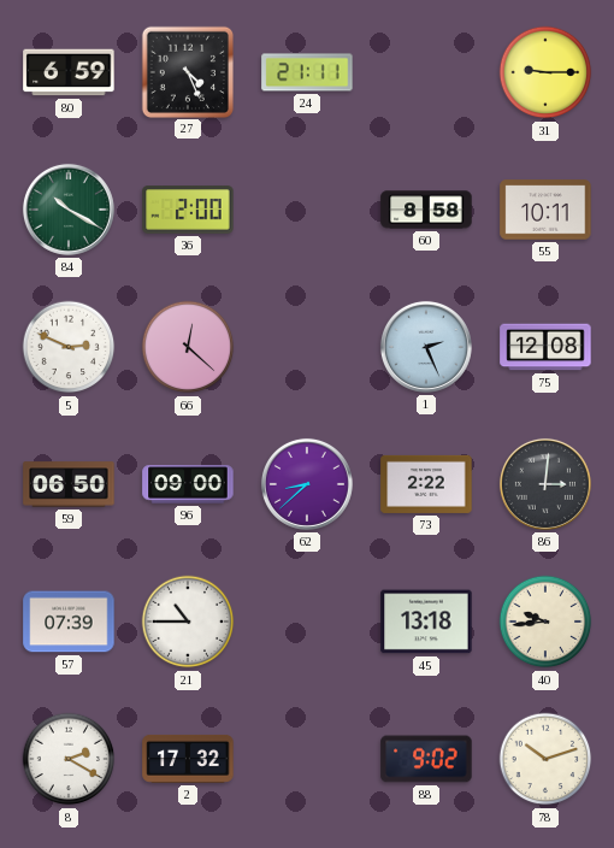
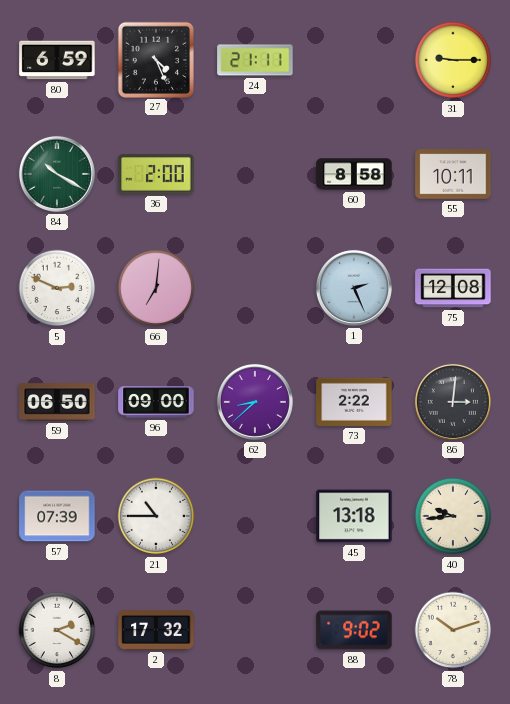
66: 12:22 -> 7:01
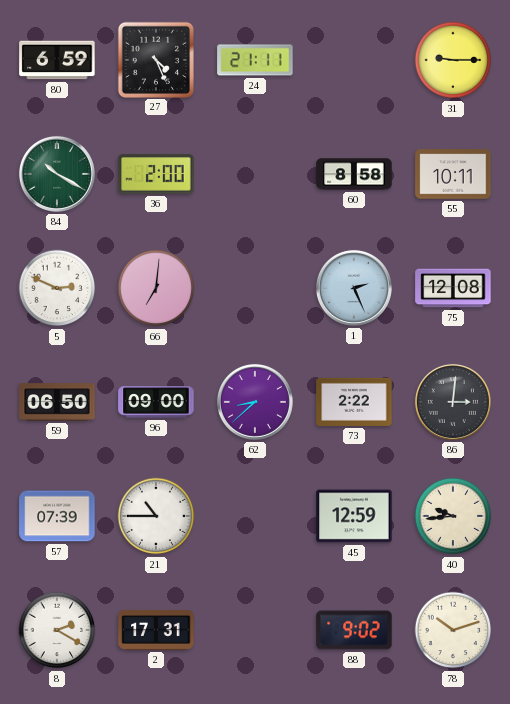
45: 13:18 -> 12:59
2: 17:32 -> 17:31
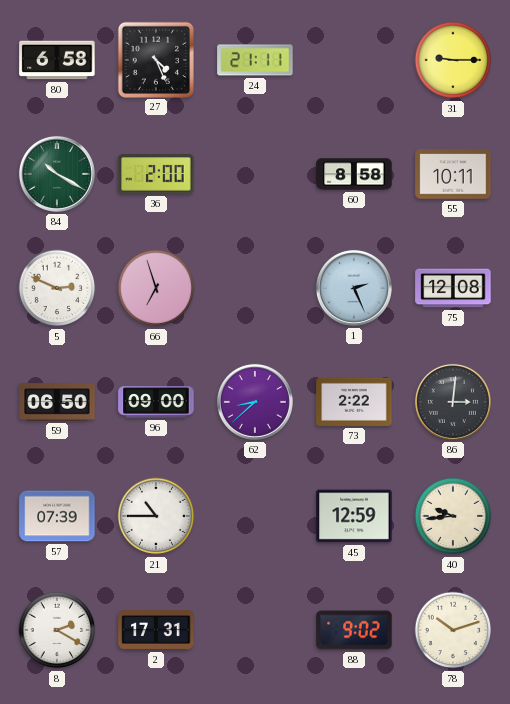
80: 6:59 -> 6:58
66: 7:01 -> 6:57
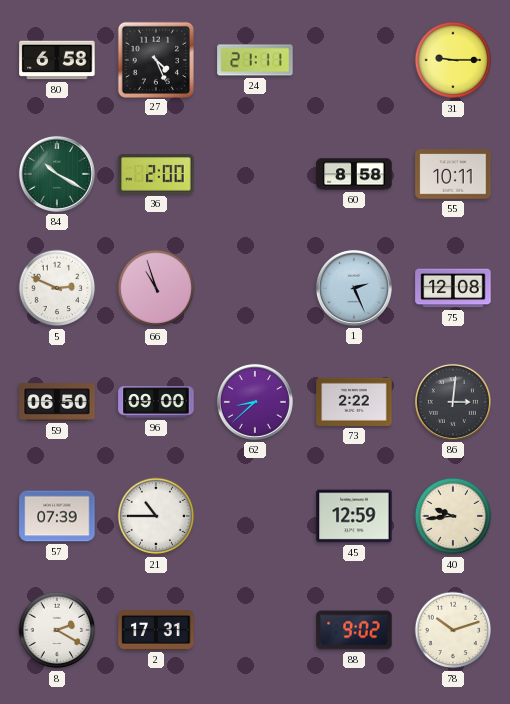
66: 6:57 -> 10:57
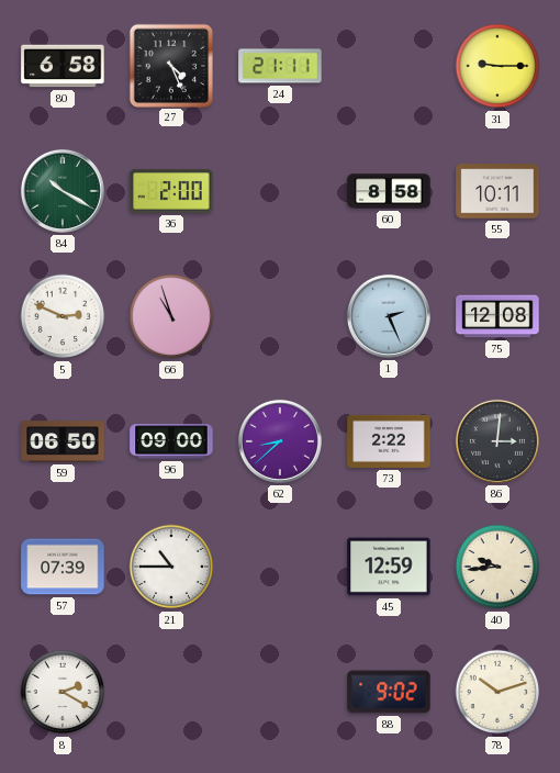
2: 17:31 -> none
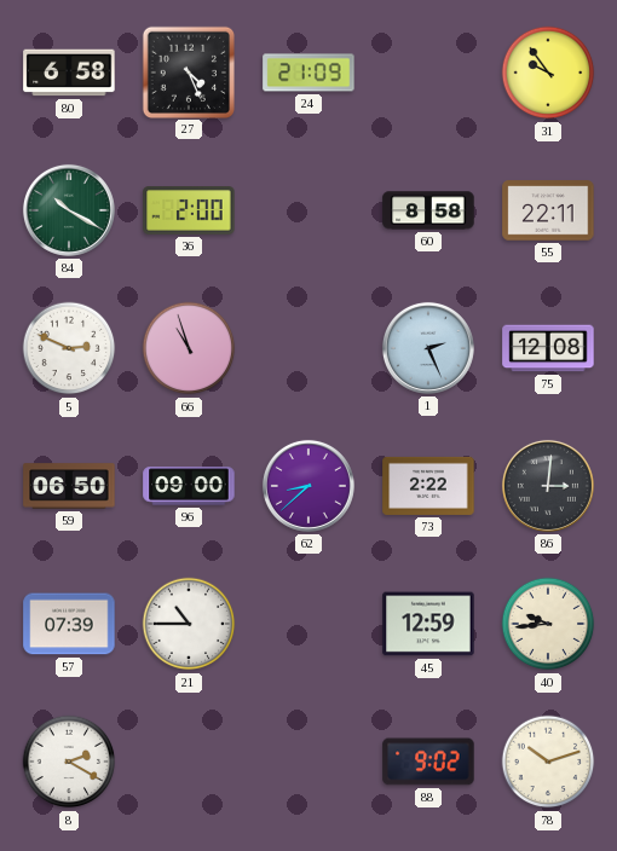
24: 21:11 -> 21:09
31: 9:15 -> 9:54
55: 10:11 -> 22:11
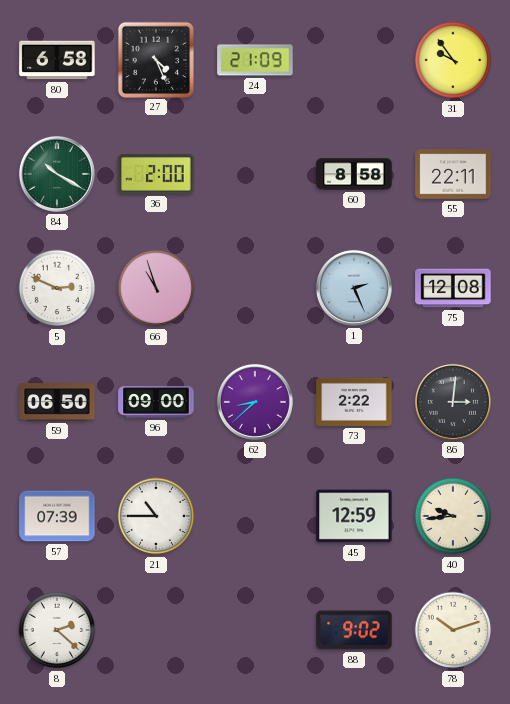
8: 2:20 -> 2:22
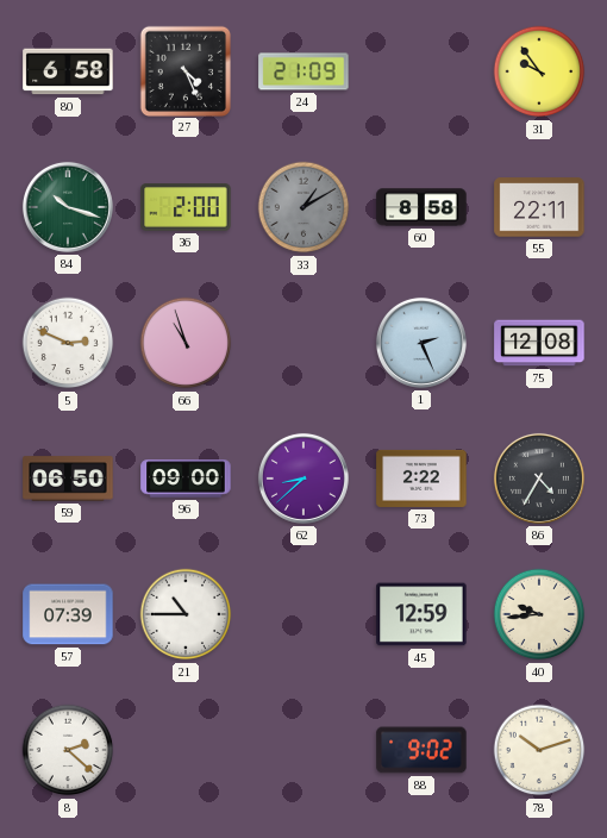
84: 10:20 -> 10:18
33: none -> 1:10
86: 3:01 -> 4:35
